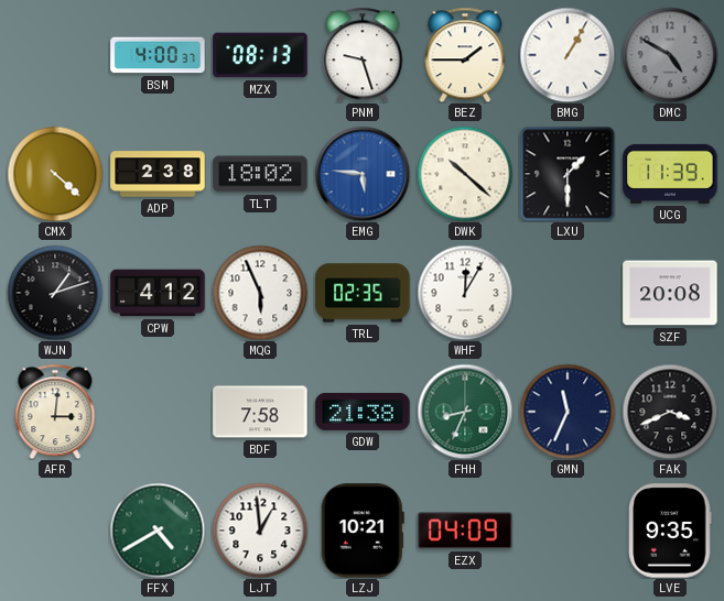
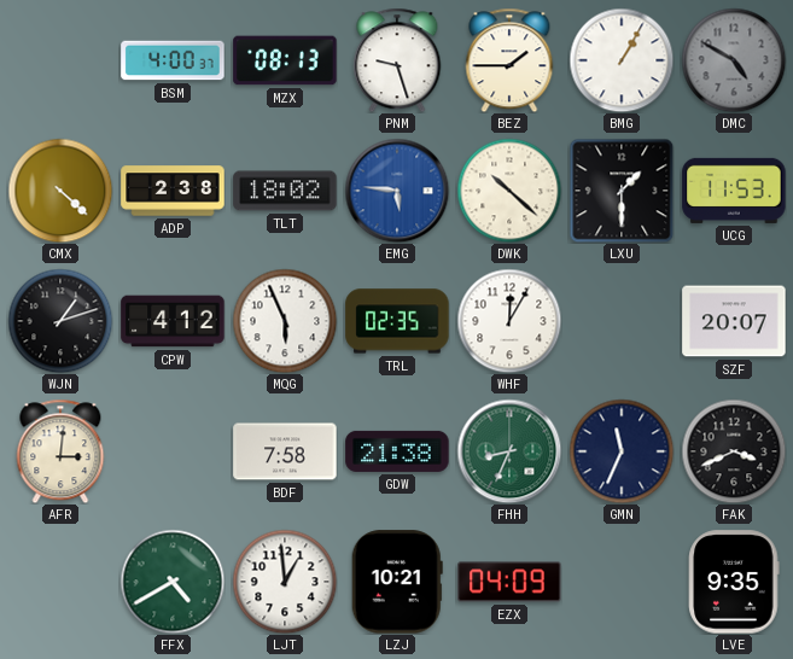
UCG: 11:39 -> 11:53
SZF: 20:08 -> 20:07
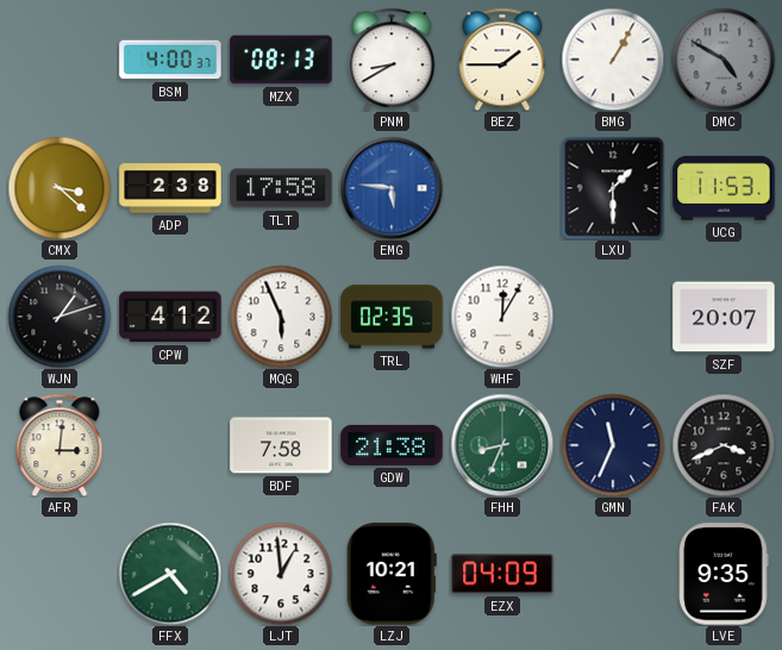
PNM: 9:27 -> 8:40
CMX: 4:22 -> 3:22
TLT: 18:02 -> 17:58
DWK: 10:22 -> none
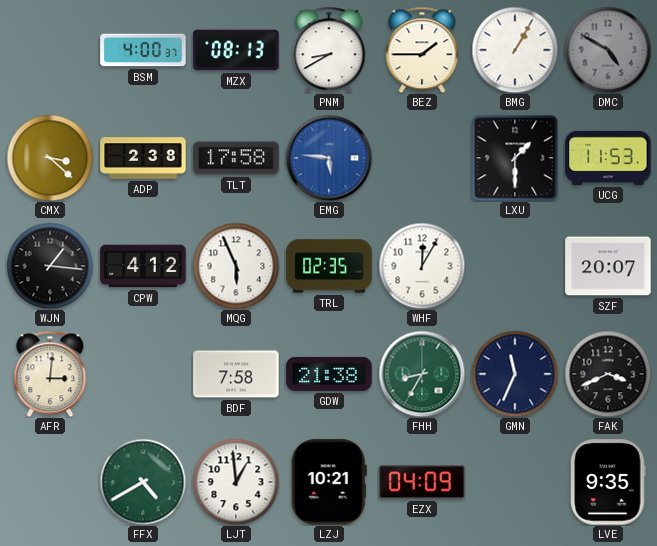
WJN: 1:12 -> 1:16
FHH: 8:34 -> 8:35
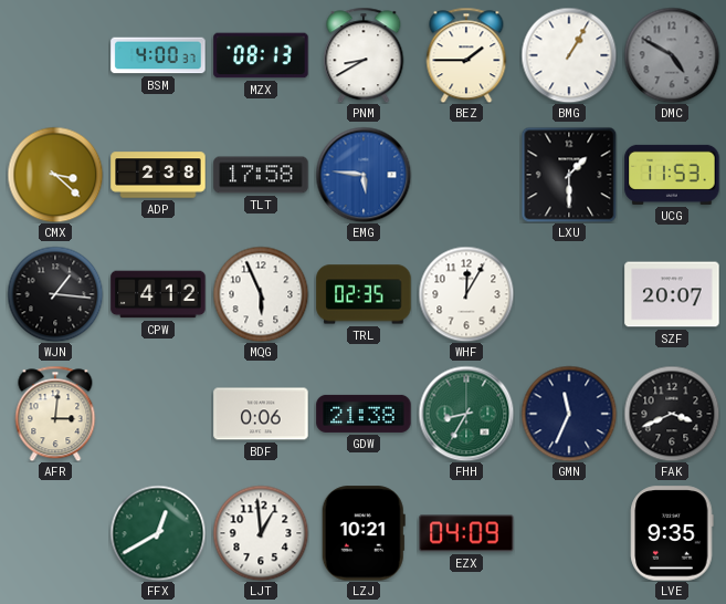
BDF: 7:58 -> 0:06
FFX: 4:40 -> 12:40
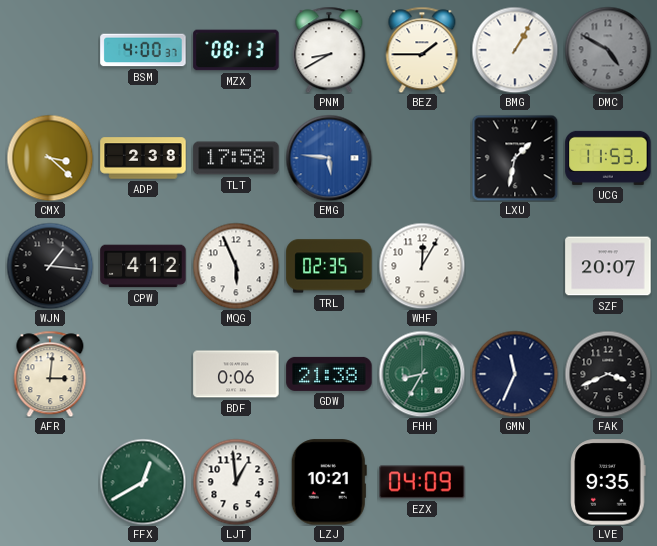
LXU: 1:30 -> 1:32
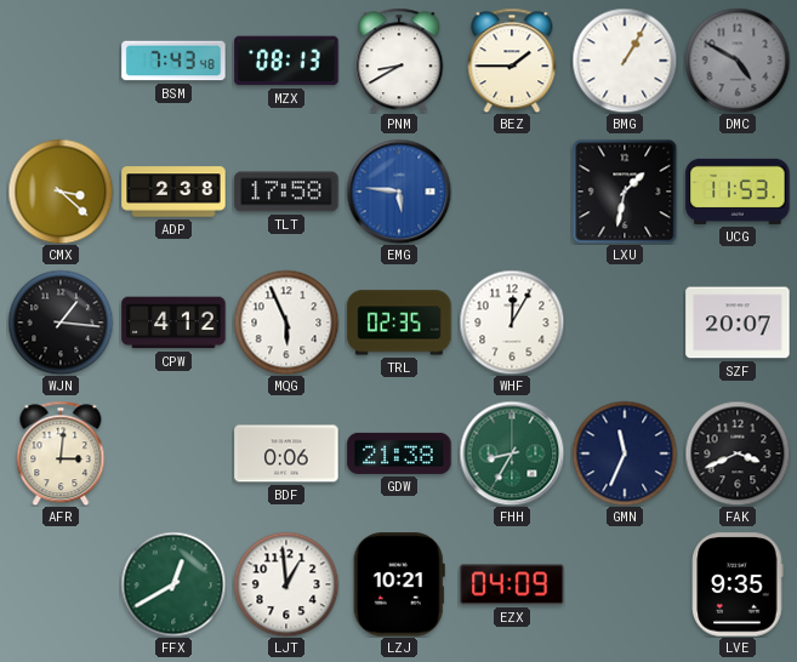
BSM: 4:00 -> 7:43
